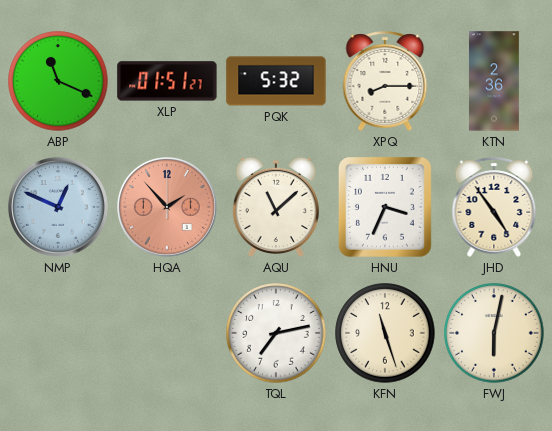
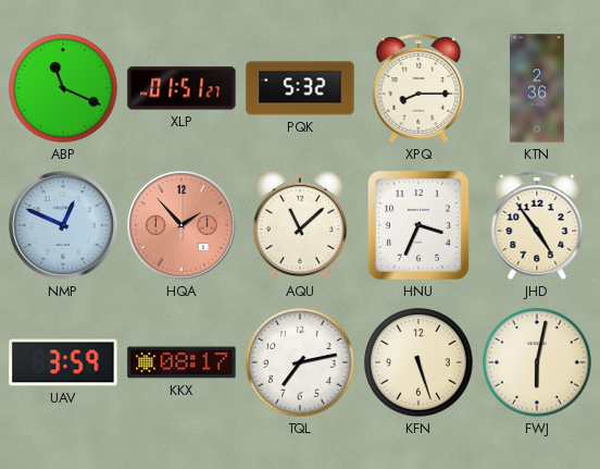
UAV: none -> 3:59
KKX: none -> 08:17
KFN: 11:27 -> 5:27
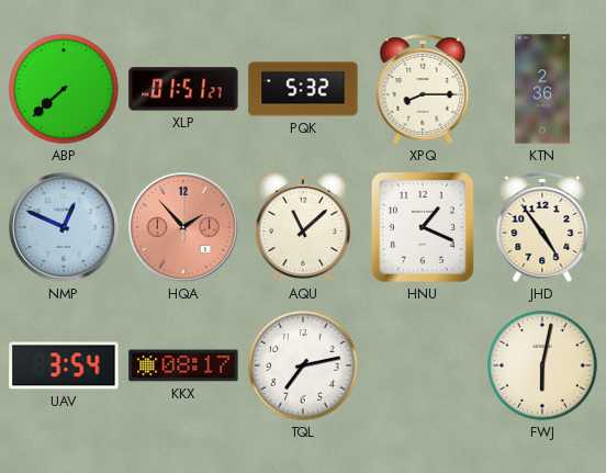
ABP: 11:19 -> 7:38
HNU: 3:34 -> 1:19
UAV: 3:59 -> 3:54
KFN: 5:27 -> none
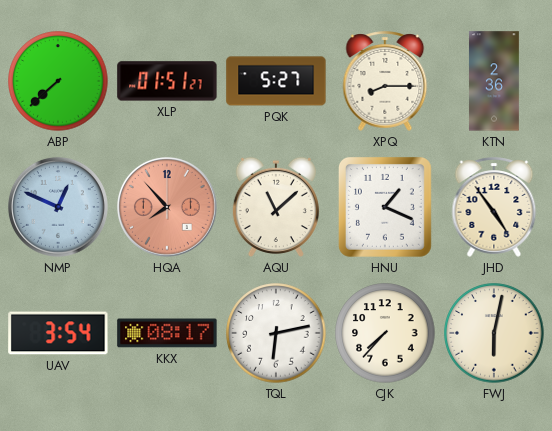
PQK: 5:32 -> 5:27
HQA: 1:53 -> 7:53
TQL: 7:13 -> 6:13
CJK: none -> 7:37
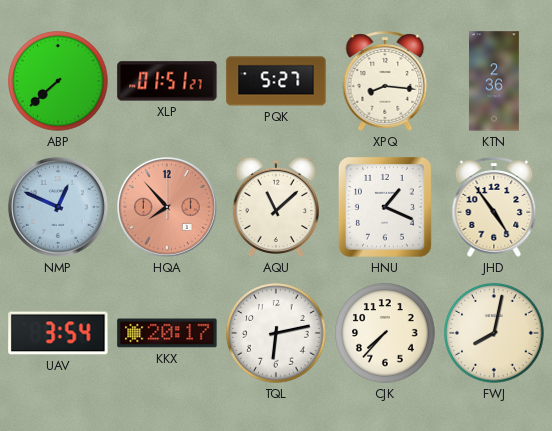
XPQ: 8:15 -> 8:16
KKX: 08:17 -> 20:17
FWJ: 6:02 -> 8:02
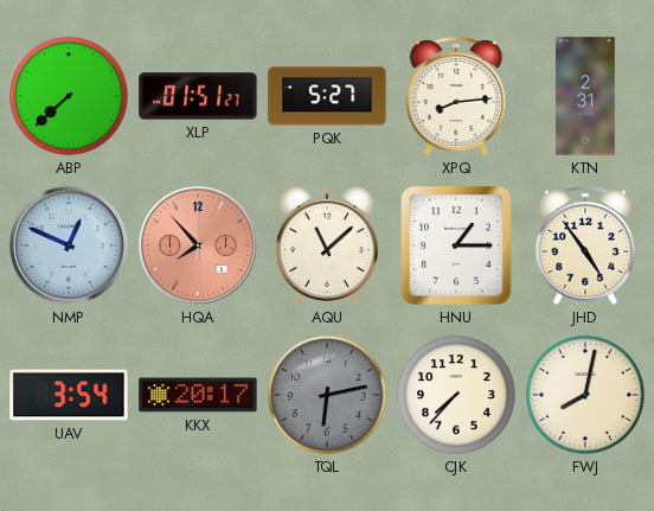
XPQ: 8:16 -> 8:14
KTN: 2:36 -> 2:31
HNU: 1:19 -> 1:15
TQL dial: white -> grey
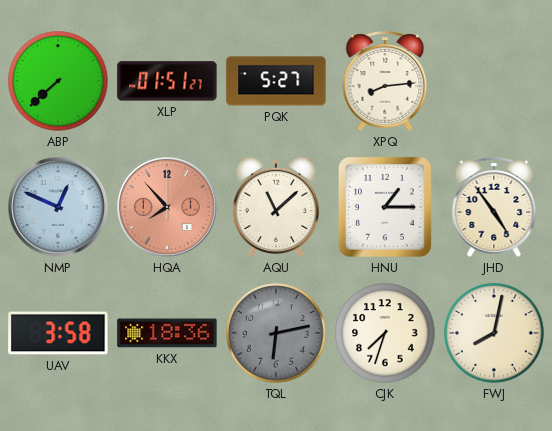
KTN: 2:31 -> none
UAV: 3:54 -> 3:58
KKX: 20:17 -> 18:36
CJK: 7:37 -> 7:33
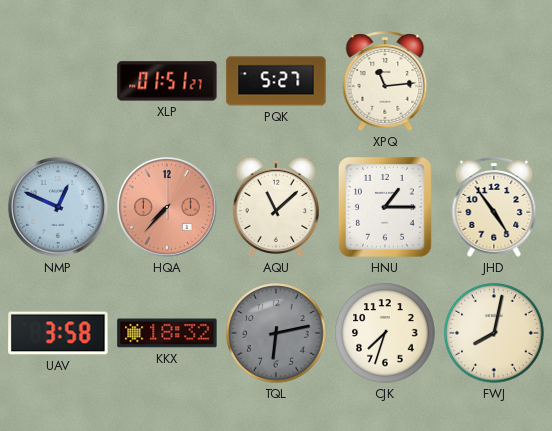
ABP: 7:38 -> none
XPQ: 8:14 -> 11:14
HQA: 7:53 -> 7:37
KKX: 18:36 -> 18:32
